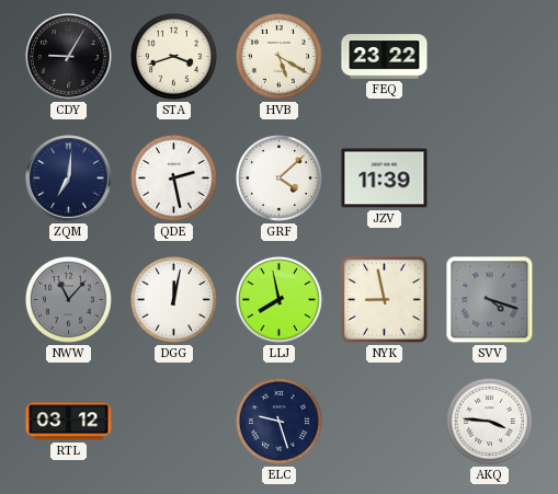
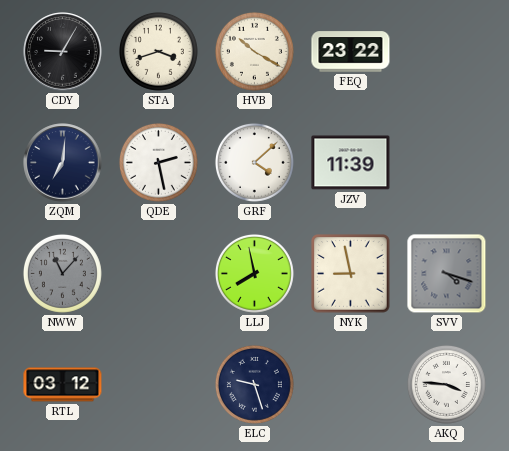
HVB: 5:20 -> 10:20
DGG: 12:02 -> none
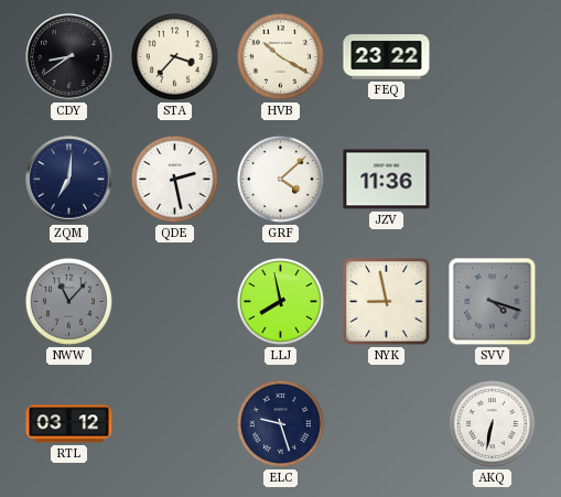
CDY: 9:05 -> 8:39
STA: 3:42 -> 3:37
JZV: 11:39 -> 11:36
AKQ: 3:46 -> 6:32
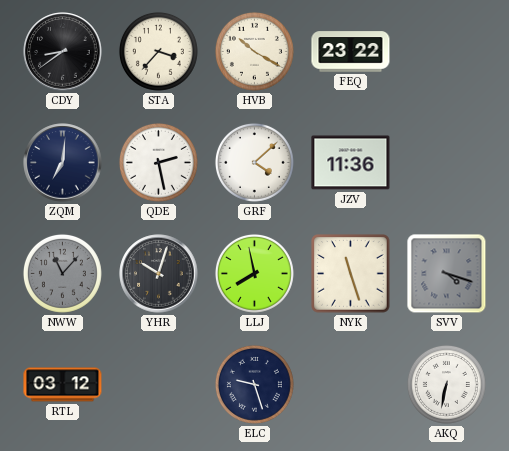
YHR: none -> 10:03
NYK: 8:58 -> 11:27
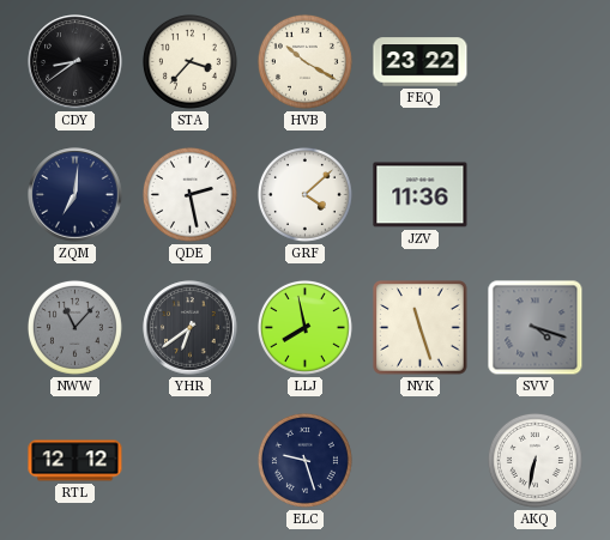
YHR: 10:03 -> 6:39
RTL: 03:12 -> 12:12
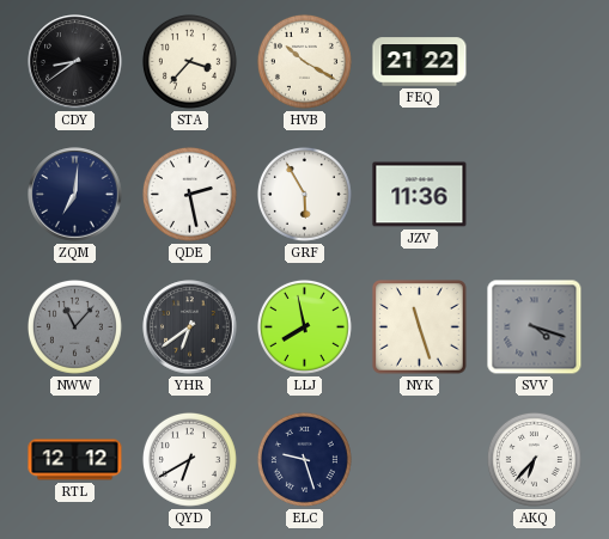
FEQ: 23:22 -> 21:22
GRF: 4:08 -> 5:55
QYD: none -> 6:40
AKQ: 6:32 -> 6:37
